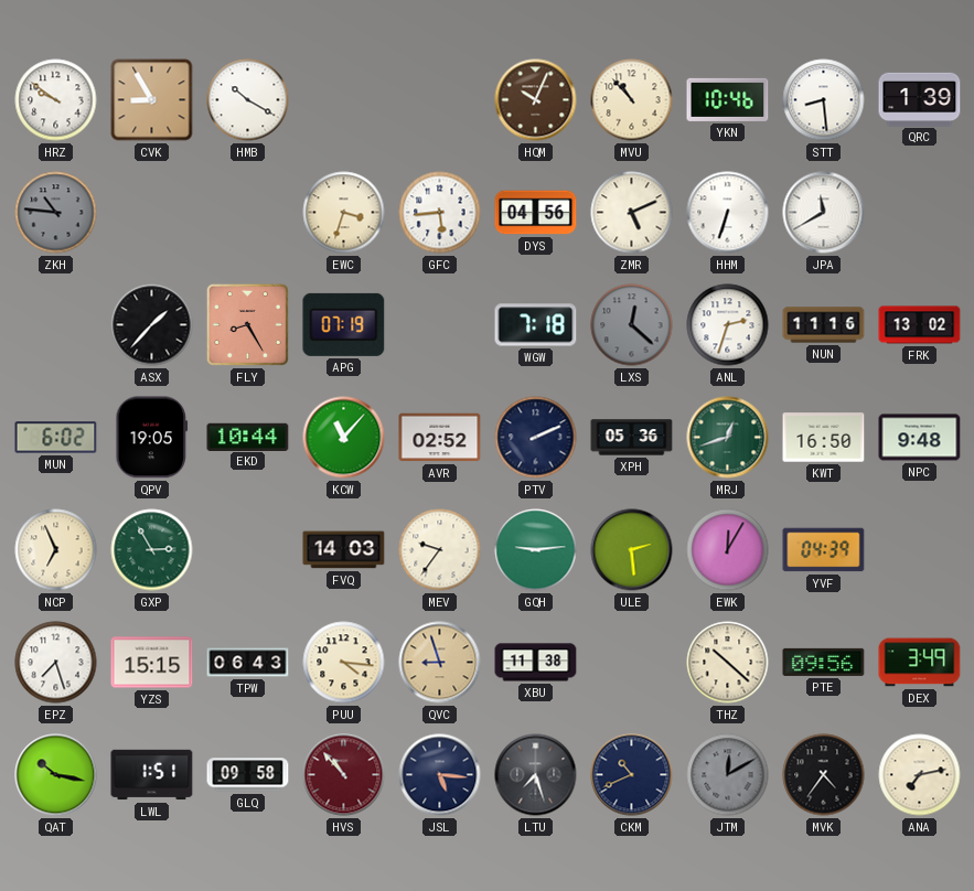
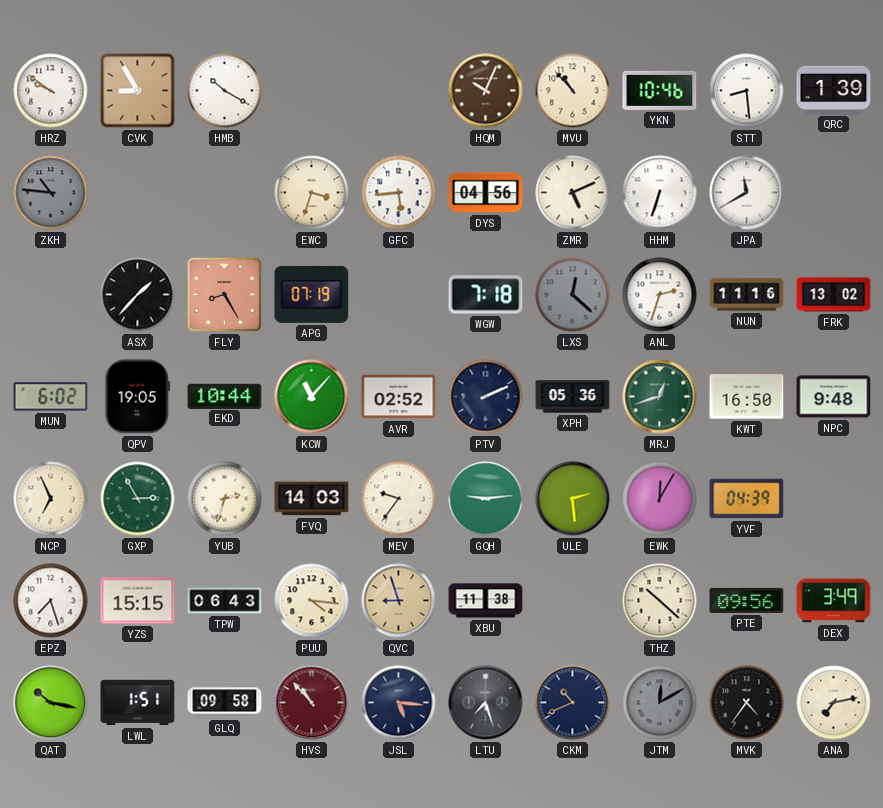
YUB: none -> 2:33
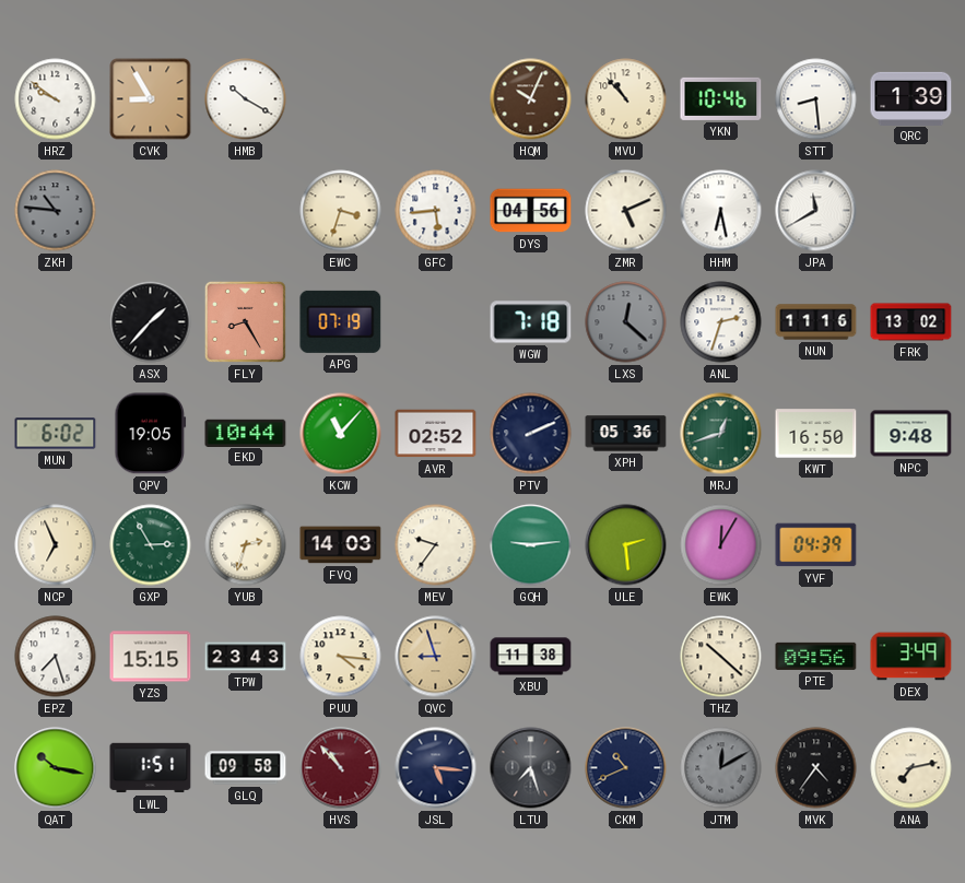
HHM: 6:33 -> 6:28
TPW: 06:43 -> 23:43
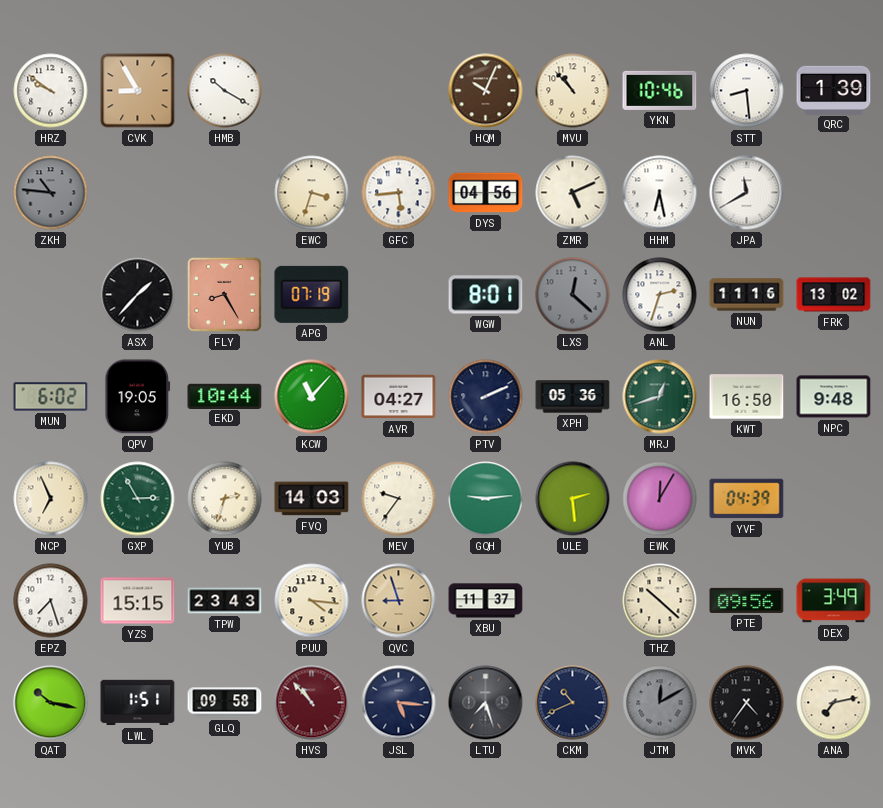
WGW: 7:18 -> 8:01
AVR: 02:52 -> 04:27
XBU: 11:38 -> 11:37
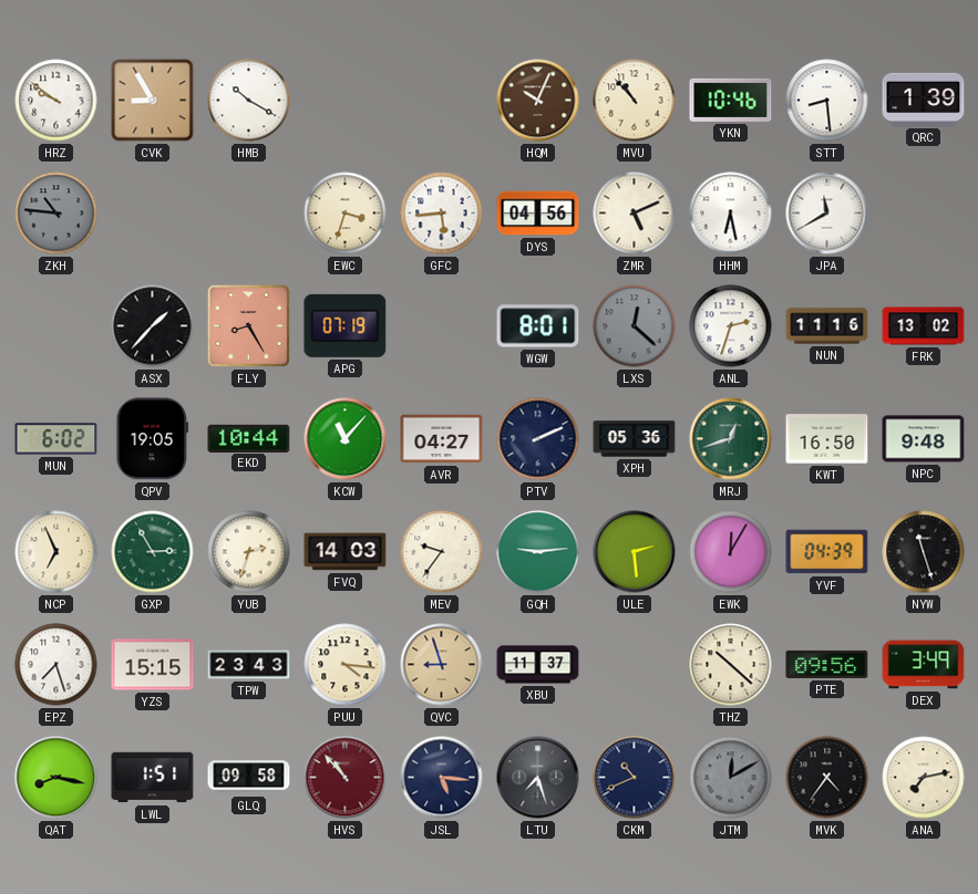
NYW: none -> 11:27
QAT: 10:17 -> 8:17
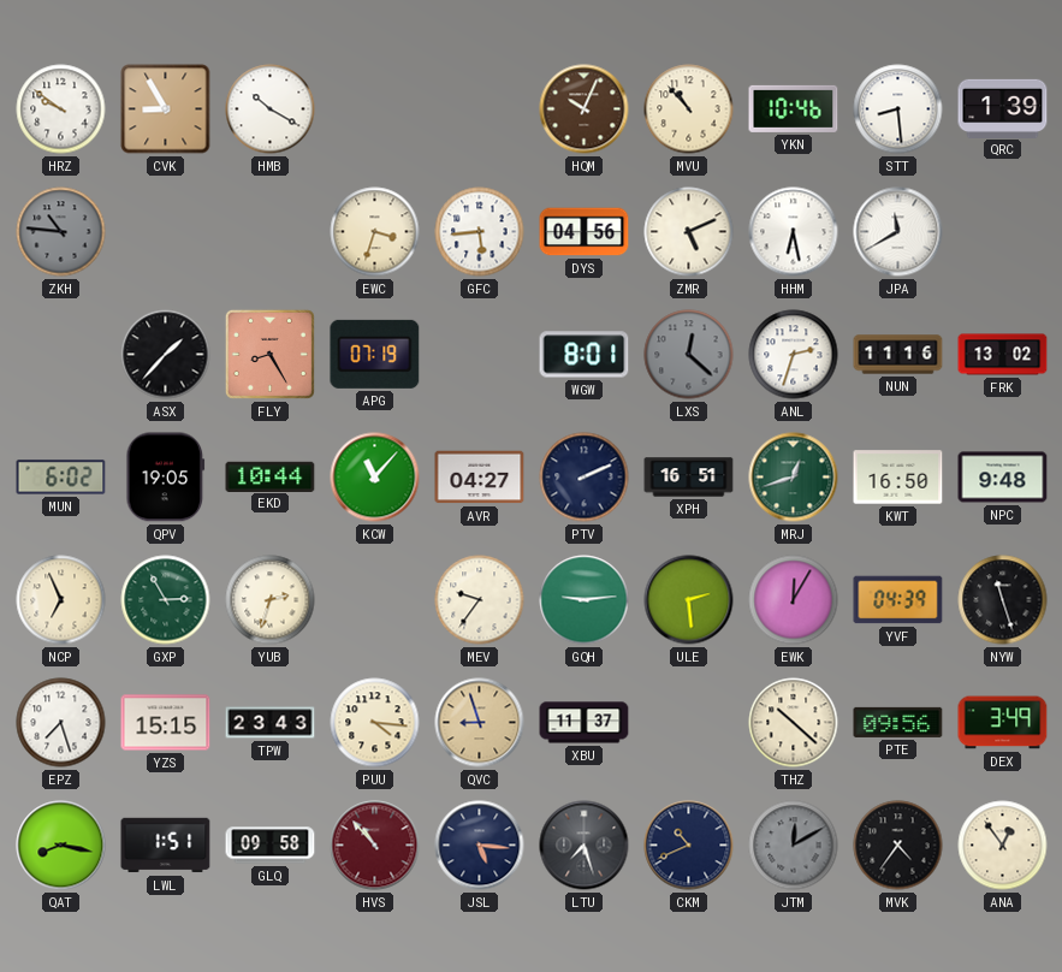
XPH: 05:36 -> 16:51
FVQ: 14:03 -> none
ANA: 7:13 -> 12:54
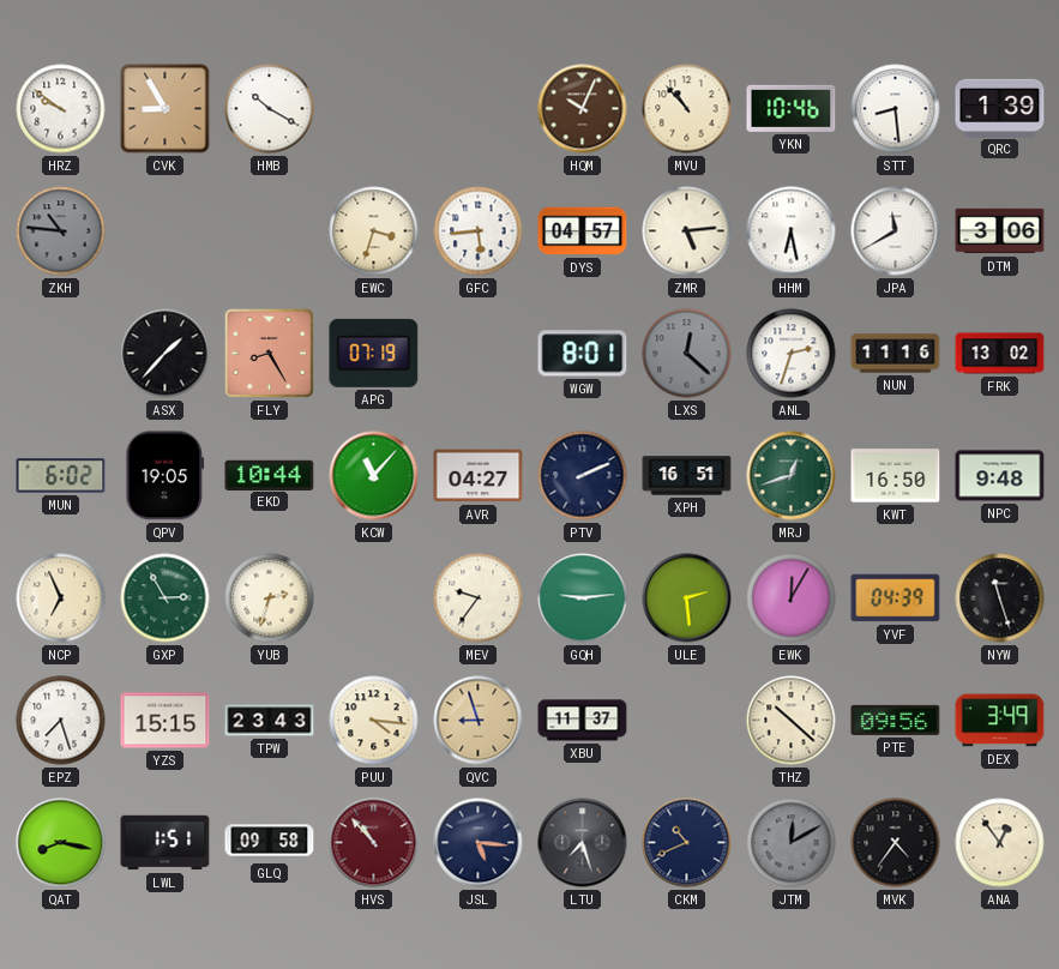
DYS: 04:56 -> 04:57
ZMR: 5:11 -> 5:14
DTM: none -> 3:06
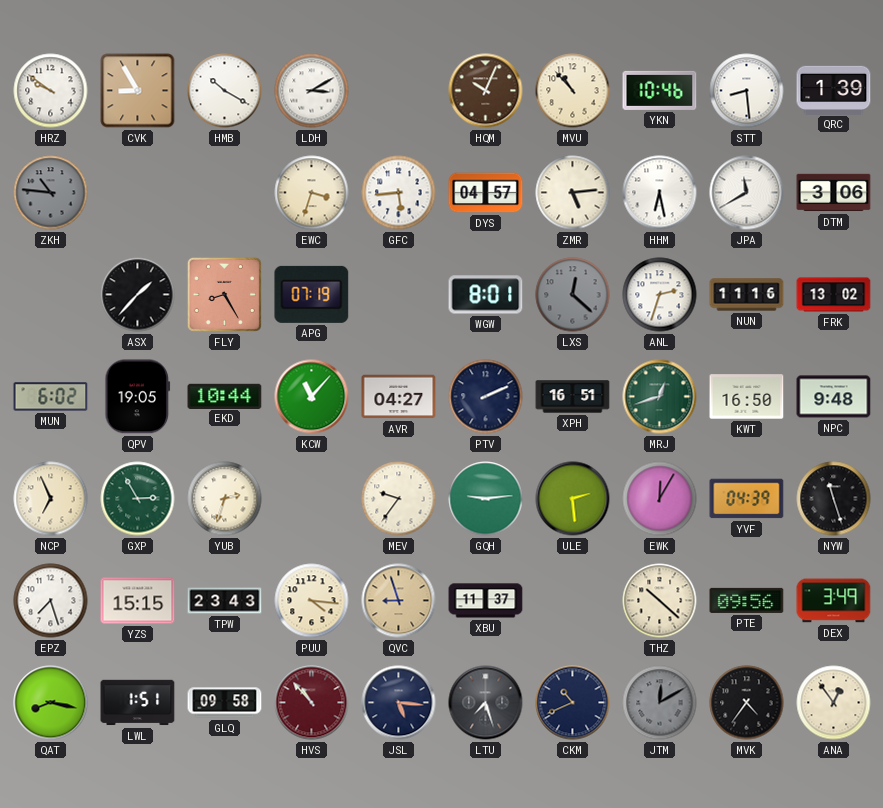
LDH: none -> 3:10
